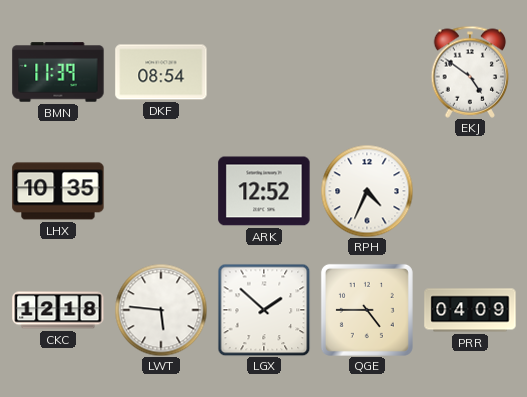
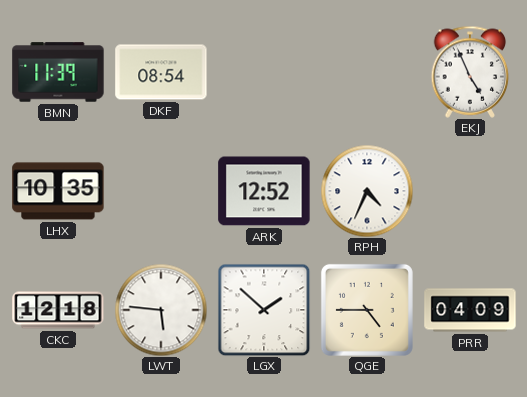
EKJ: 4:51 -> 4:56
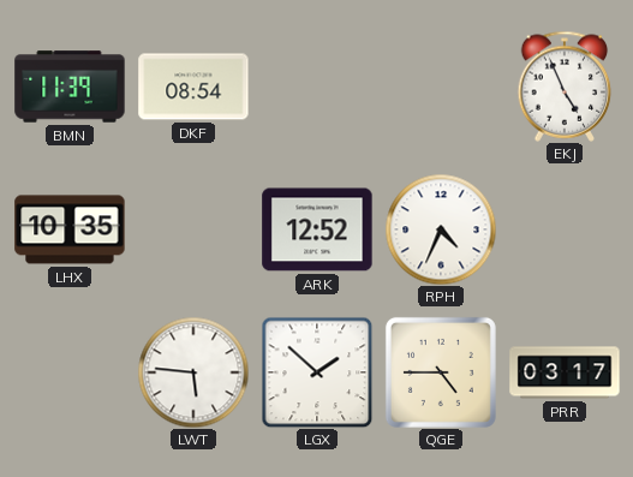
CKC: 12:18 -> none
PRR: 04:09 -> 03:17
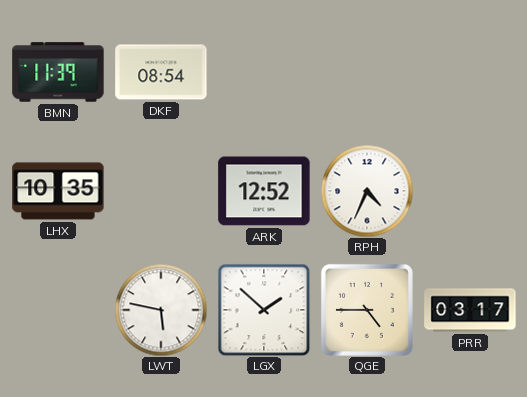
EKJ: 4:56 -> none
LWT: 5:46 -> 5:47
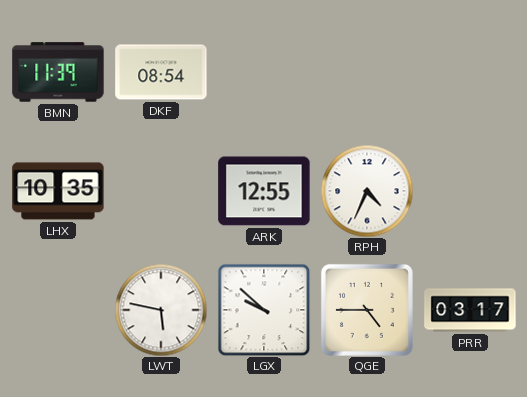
ARK: 12:52 -> 12:55
LGX: 1:52 -> 9:52
